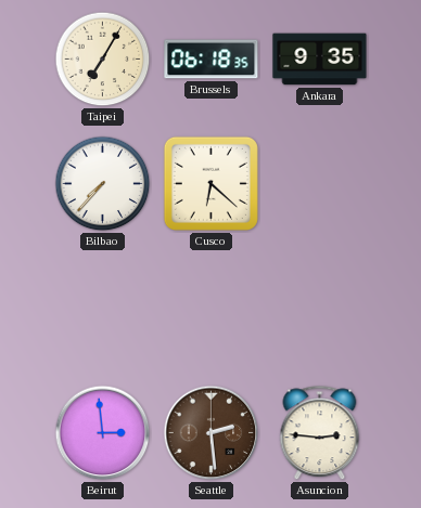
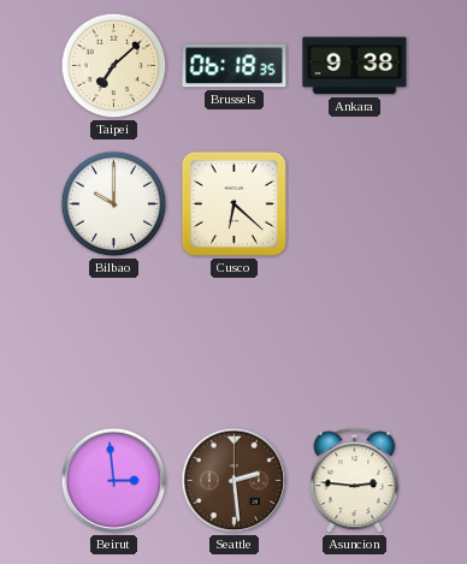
Taipei: 7:05 -> 7:08
Ankara: 9:35 -> 9:38
Bilbao: 7:37 -> 10:00
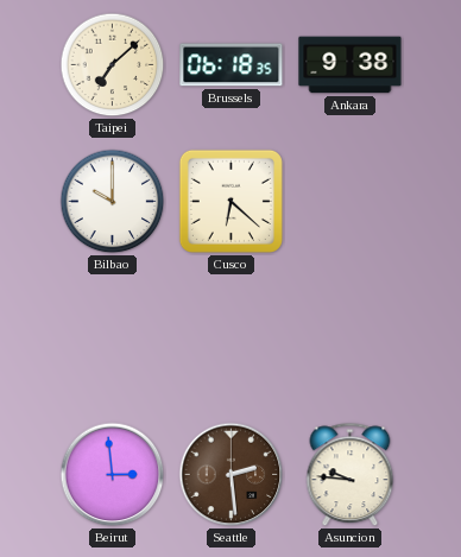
Asuncion: 2:46 -> 9:46
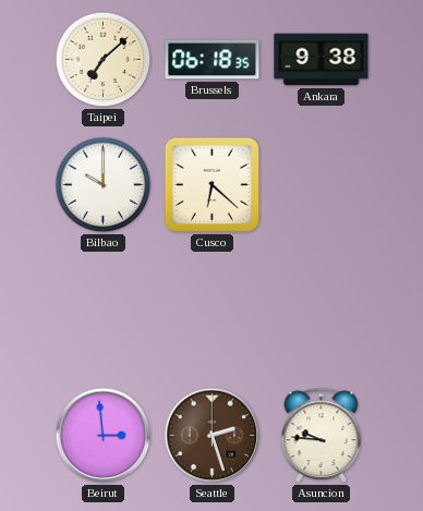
Seattle: 2:29 -> 2:27
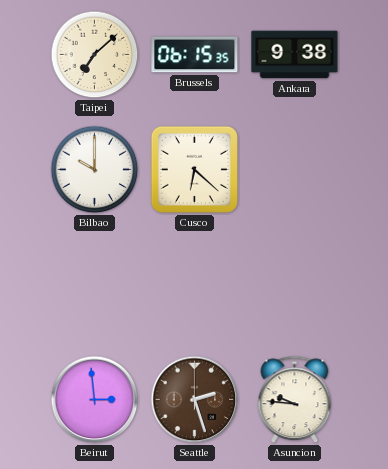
Brussels: 06:18 -> 06:15
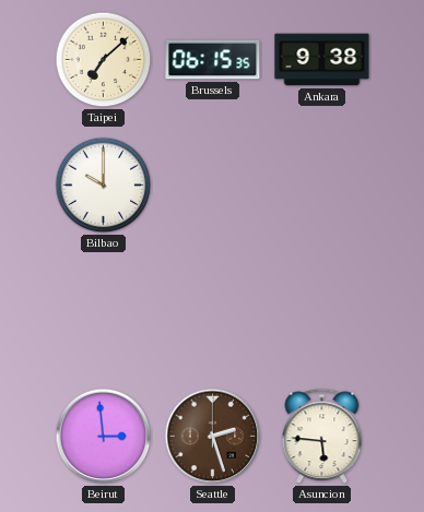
Cusco: 6:22 -> none
Asuncion: 9:46 -> 5:46
